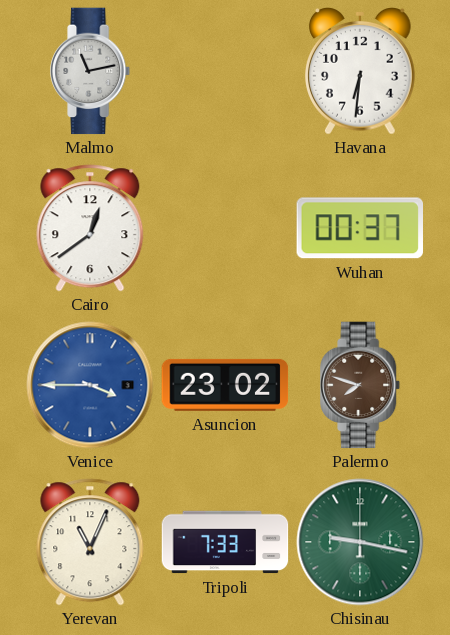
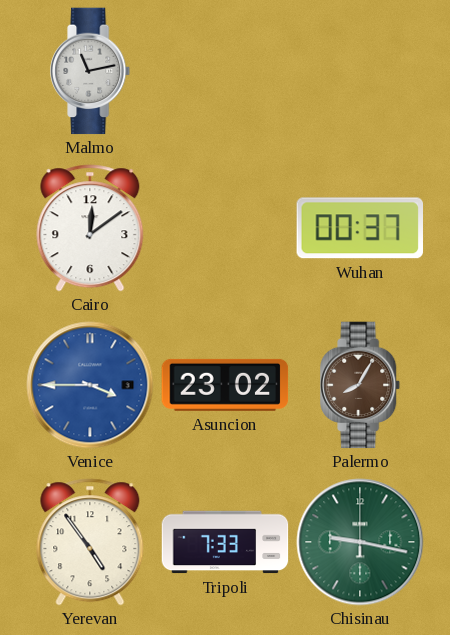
Havana: 6:31 -> none
Cairo: 12:39 -> 12:09
Palermo: 7:48 -> 8:05
Yerevan: 11:04 -> 4:54
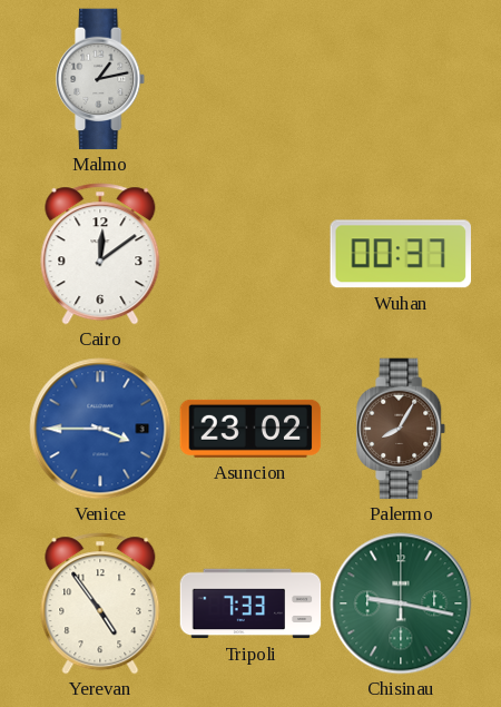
Malmo: 11:13 -> 1:13
